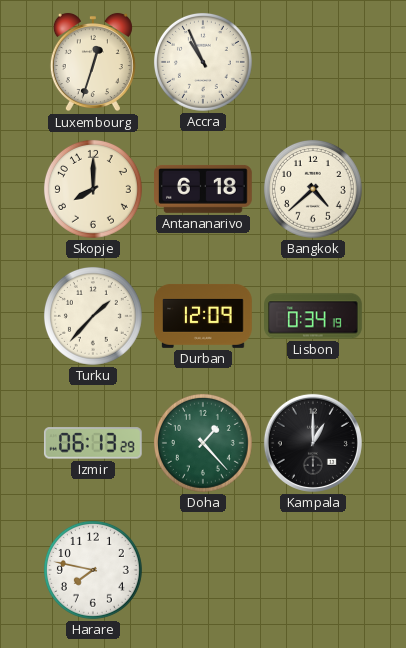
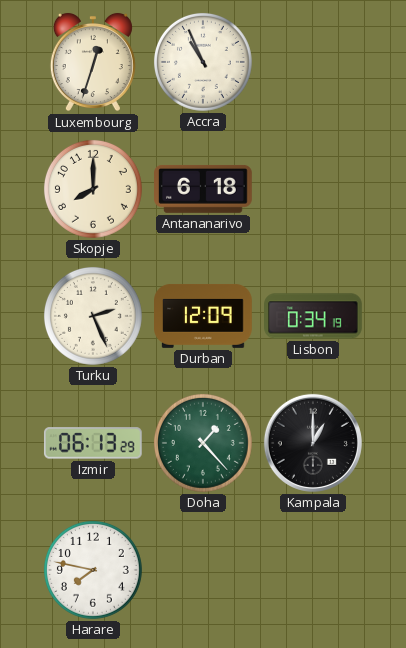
Bangkok: 4:38 -> none
Turku: 1:37 -> 2:26
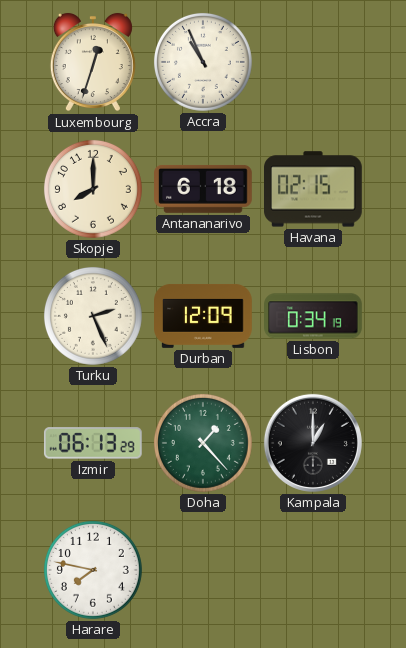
Havana: none -> 02:15
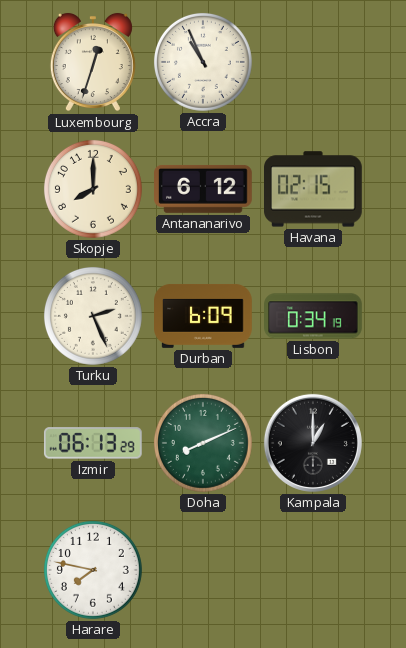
Antananarivo: 6:18 -> 6:12
Durban: 12:09 -> 6:09
Doha: 1:23 -> 8:11
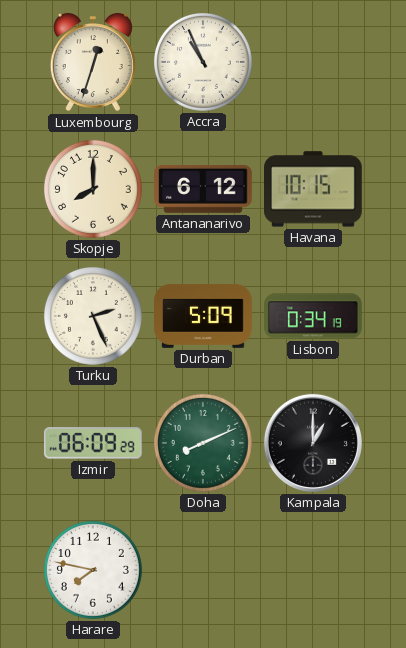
Havana: 02:15 -> 10:15
Durban: 6:09 -> 5:09
Izmir: 06:13 -> 06:09
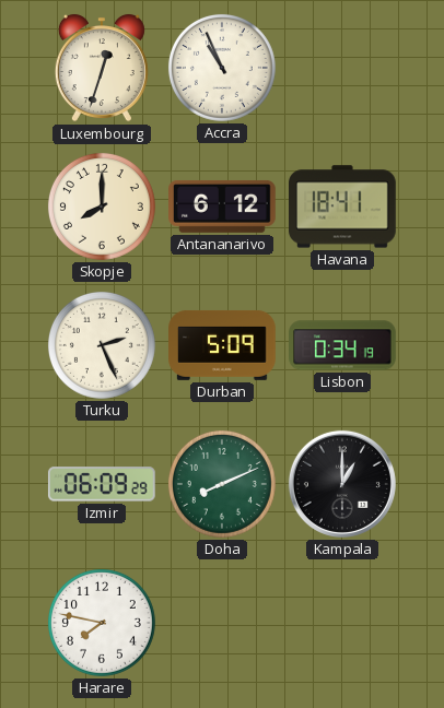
Havana: 10:15 -> 18:41
